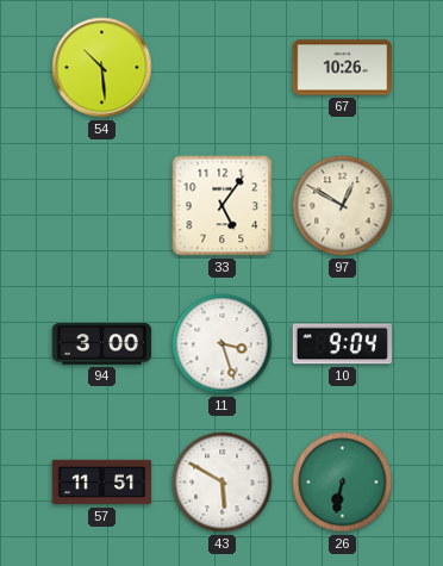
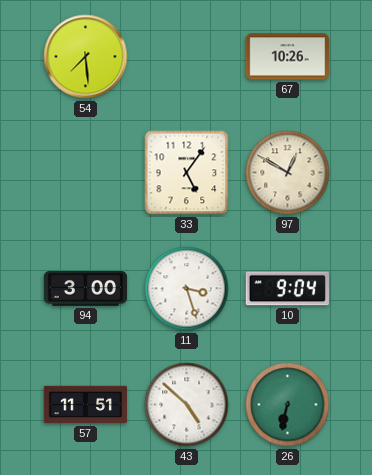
54: 10:29 -> 7:29
43: 5:50 -> 4:52
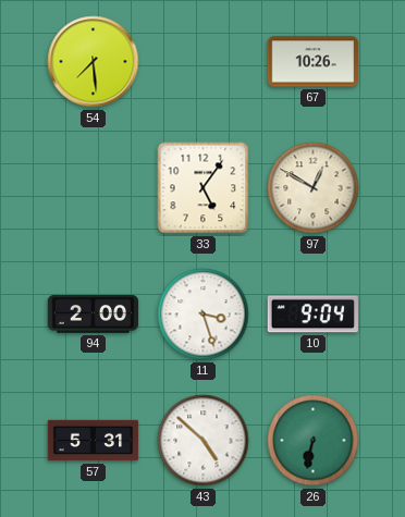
94: 3:00 -> 2:00
57: 11:51 -> 5:31
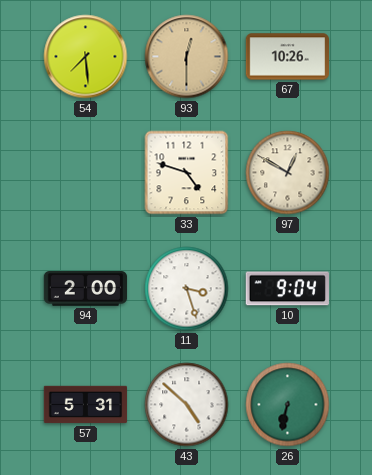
93: none -> 12:30
33: 5:06 -> 4:48
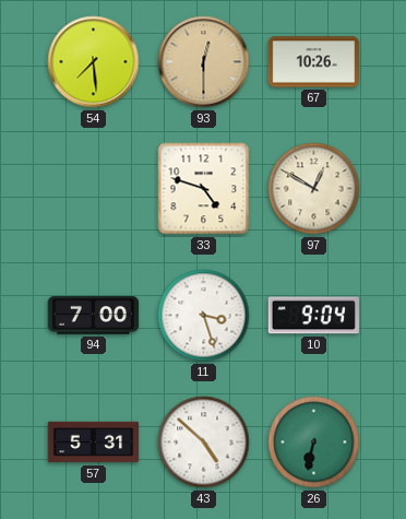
94: 2:00 -> 7:00
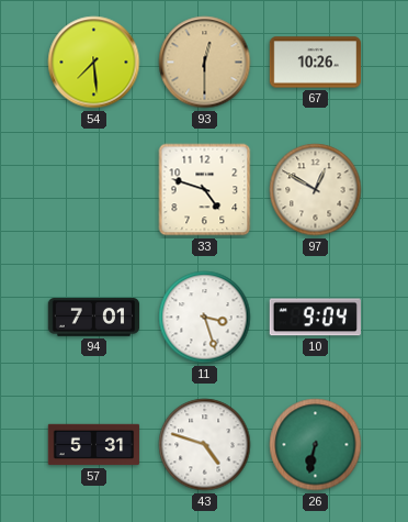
94: 7:00 -> 7:01
43: 4:52 -> 4:48
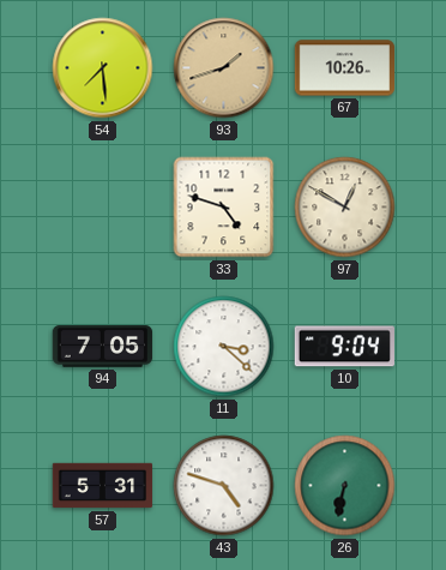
93: 12:30 -> 1:42
94: 7:01 -> 7:05
11: 3:27 -> 3:22
